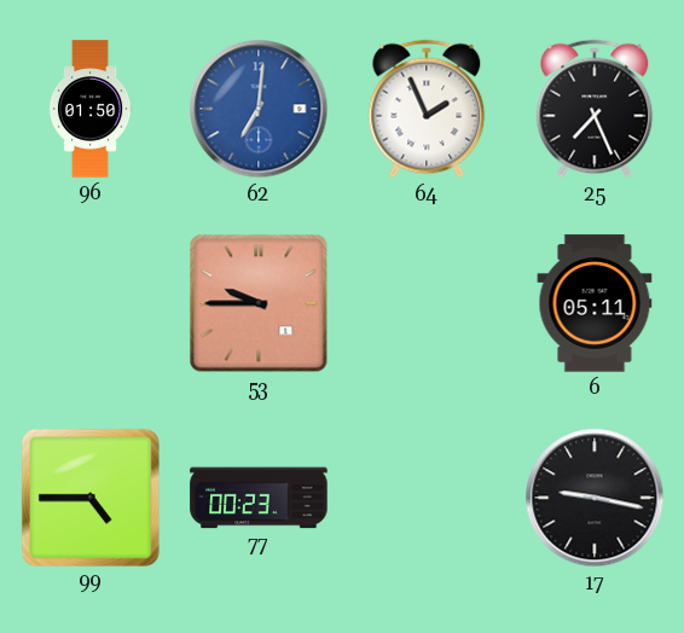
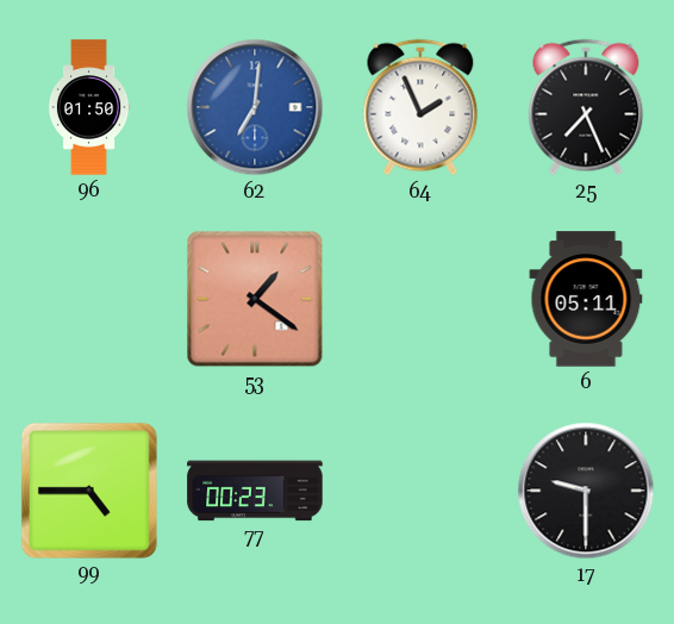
53: 9:45 -> 1:21
17: 9:17 -> 9:30
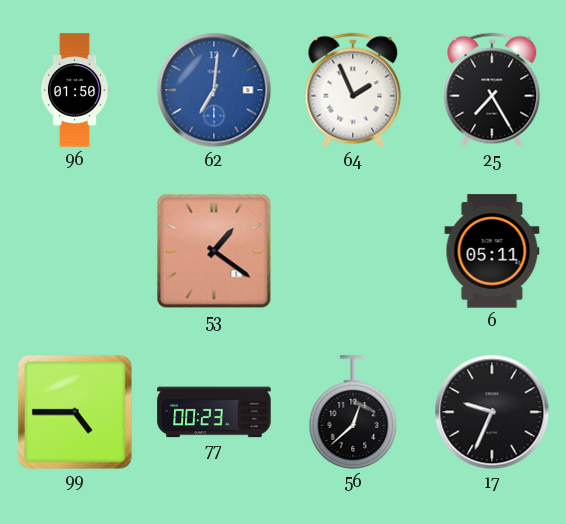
25: 7:26 -> 7:25
56: none -> 12:38
17: 9:30 -> 9:34
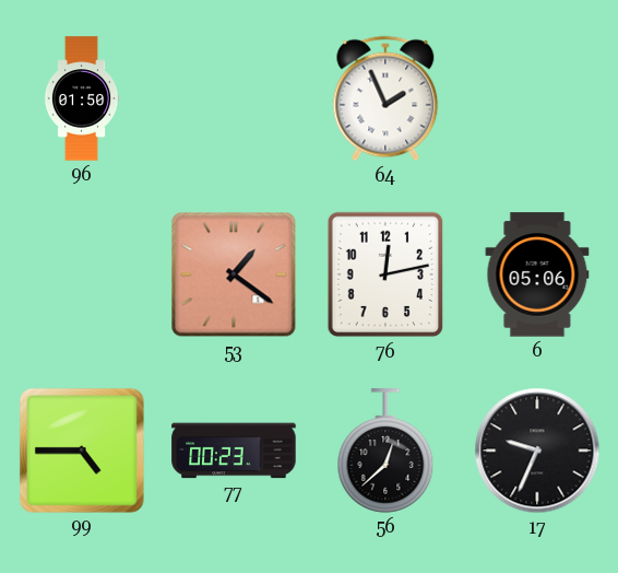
62: 7:01 -> none
25: 7:25 -> none
76: none -> 12:13
6: 05:11 -> 05:06
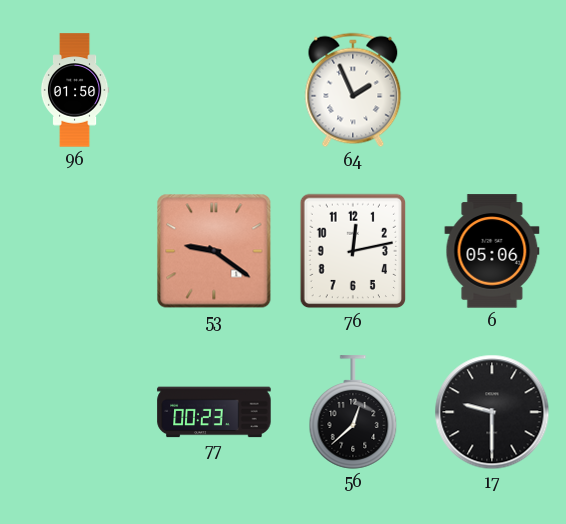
53: 1:21 -> 9:21
99: 4:45 -> none
17: 9:34 -> 9:30
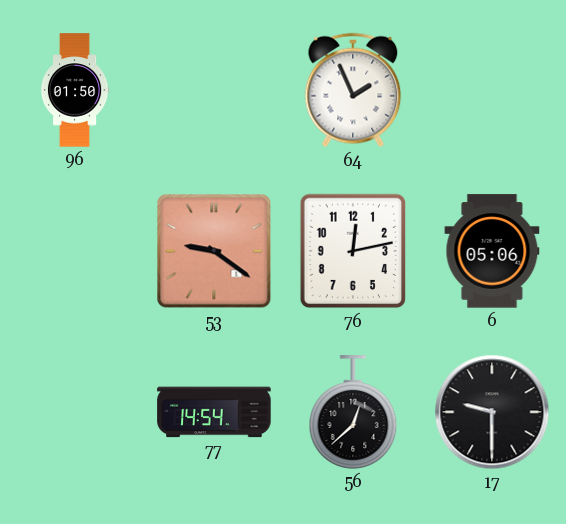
77: 00:23 -> 14:54
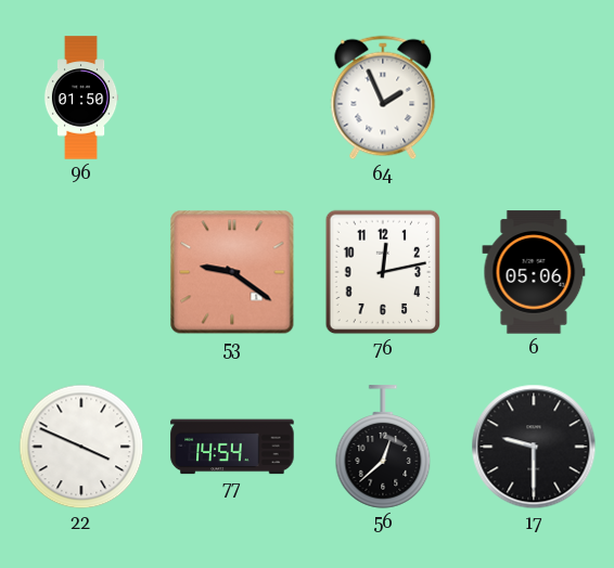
22: none -> 3:49
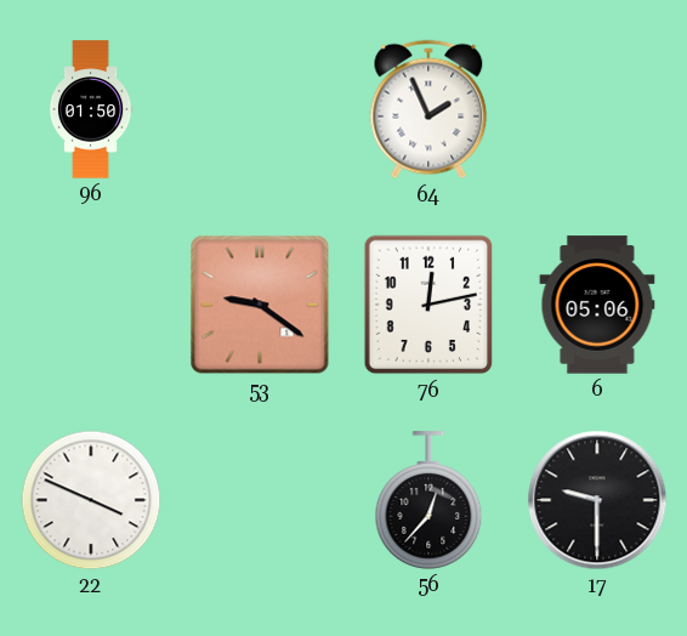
77: 14:54 -> none
56: 12:38 -> 12:37
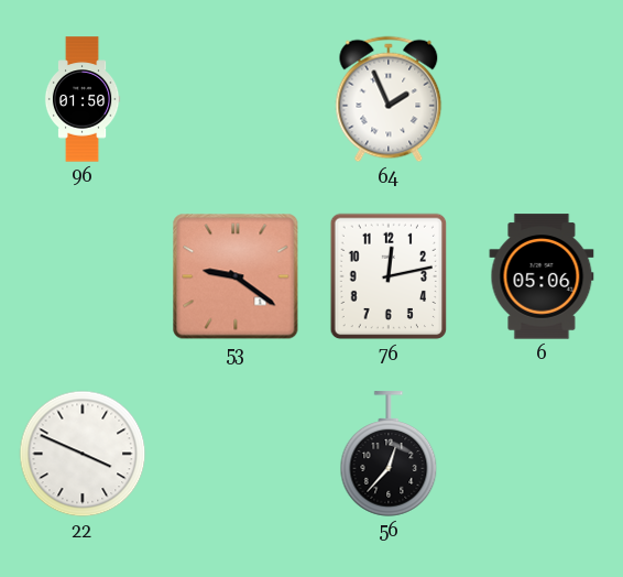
17: 9:30 -> none
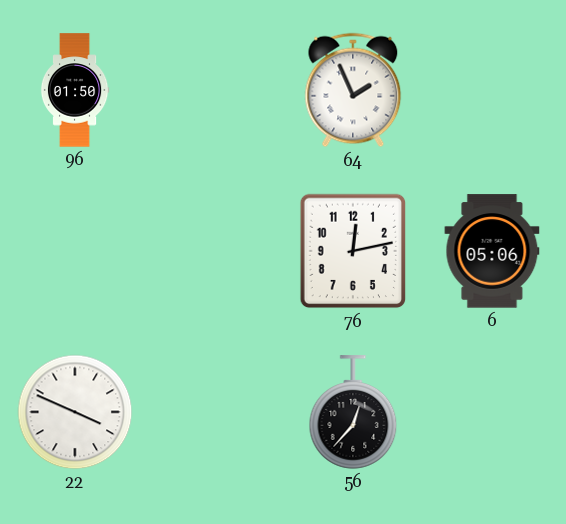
53: 9:21 -> none
